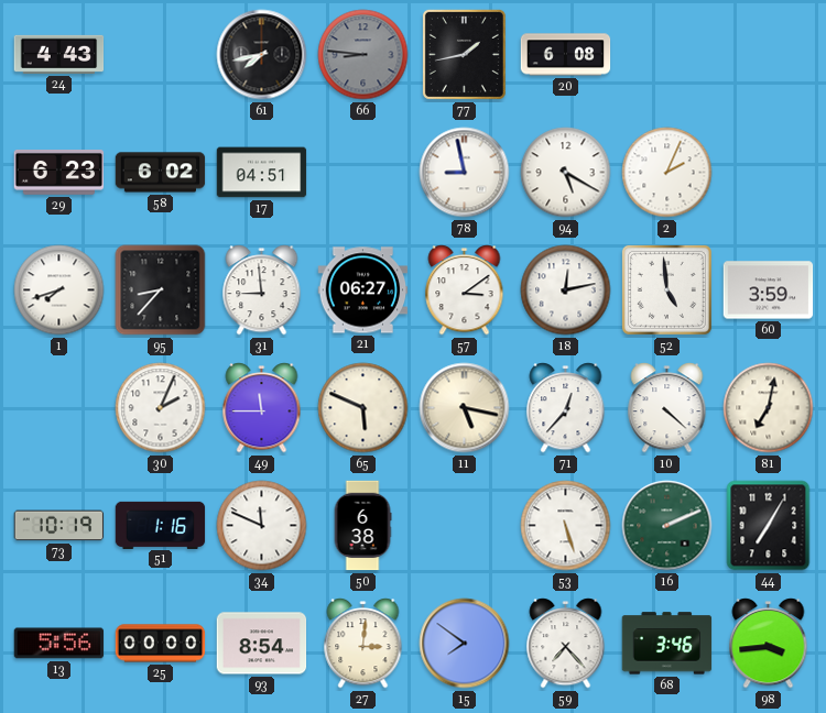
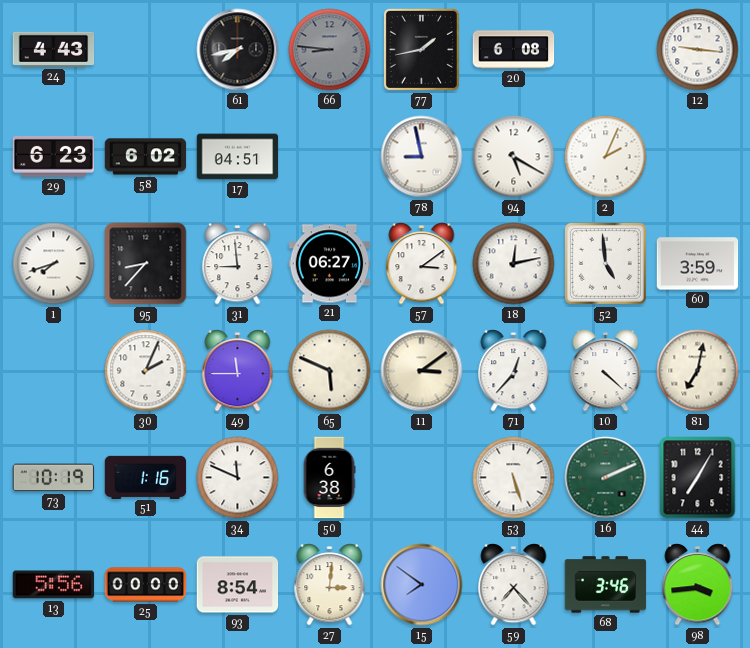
12: none -> 9:16
11: 5:17 -> 3:09
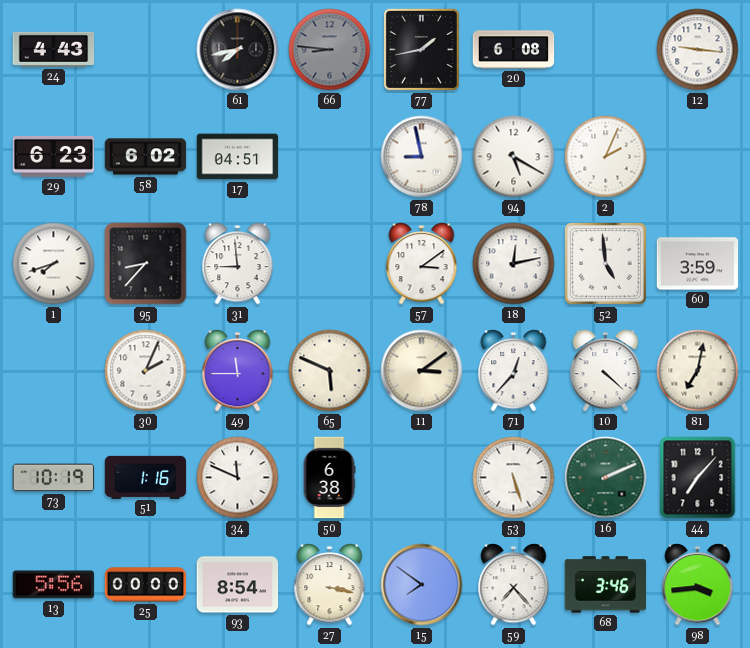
21: 06:27 -> none
44: 7:05 -> 7:07
27: 3:01 -> 3:17
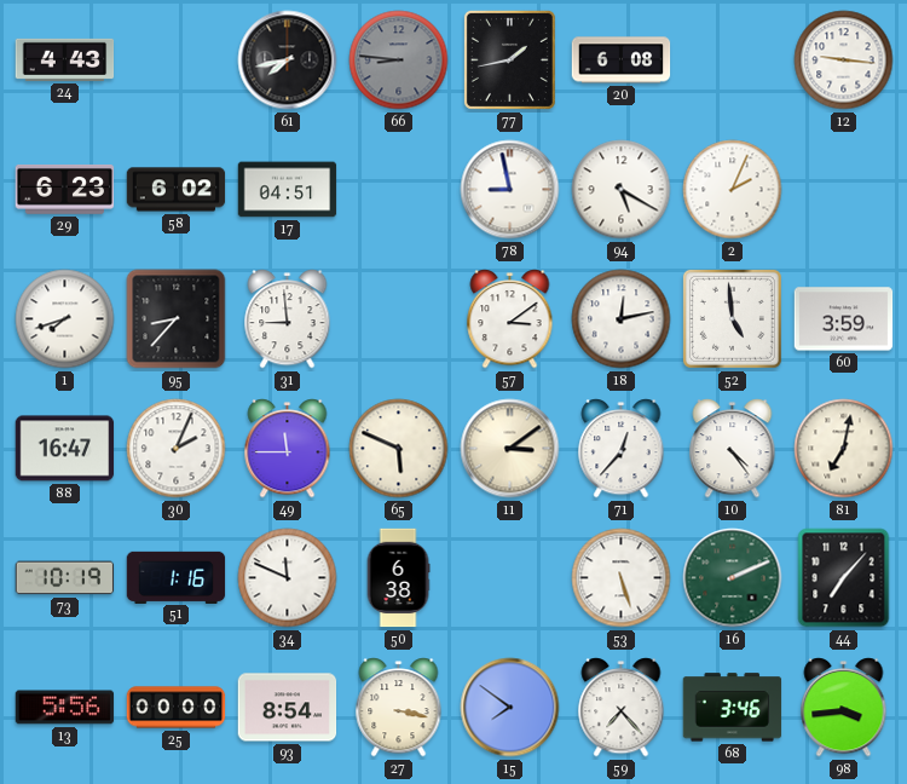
88: none -> 16:47
10: 4:22 -> 4:24
